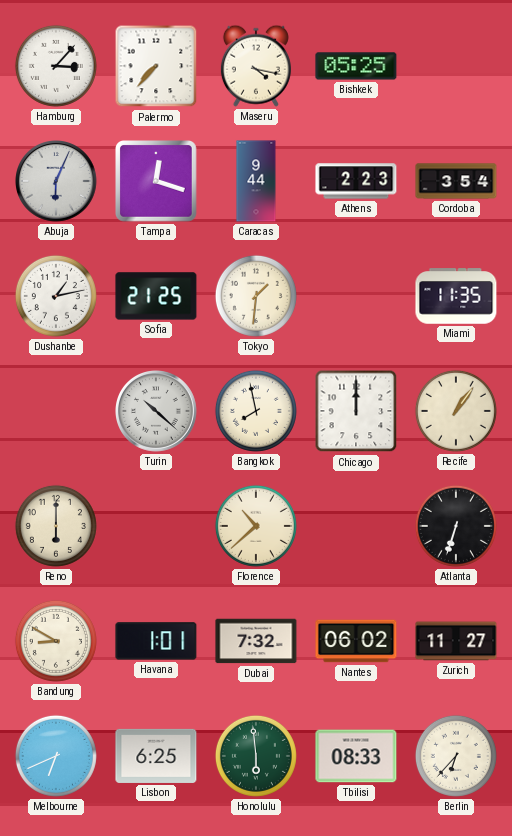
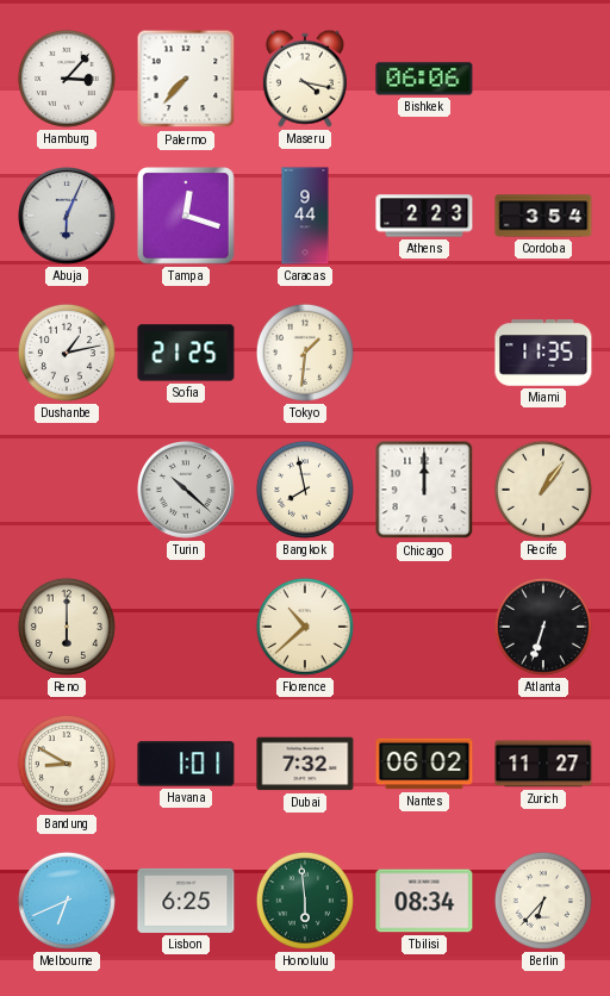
Bishkek: 05:25 -> 06:06
Tbilisi: 08:33 -> 08:34
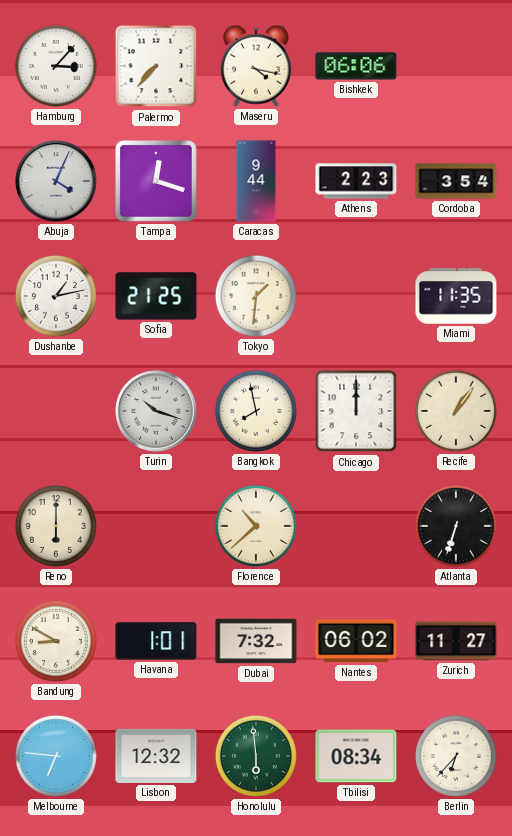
Abuja: 6:04 -> 4:04
Turin: 10:22 -> 10:18
Melbourne: 6:41 -> 6:46
Lisbon: 6:25 -> 12:32
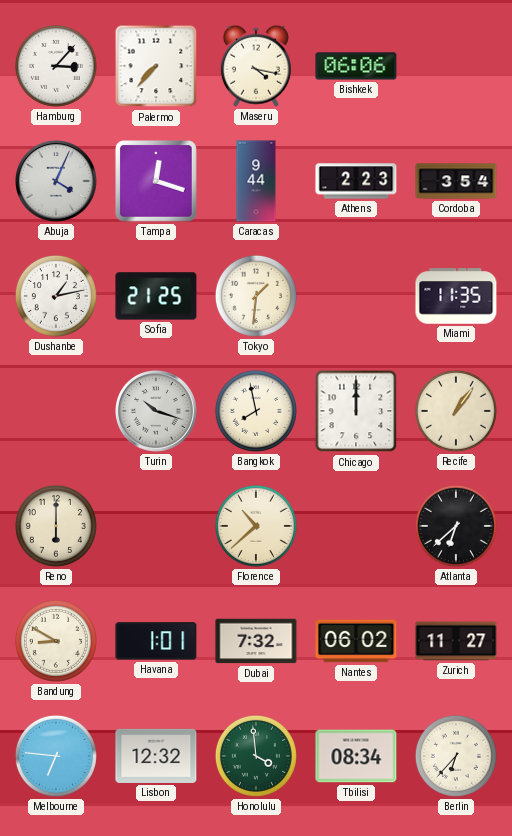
Atlanta: 6:33 -> 6:38
Honolulu: 5:59 -> 3:59
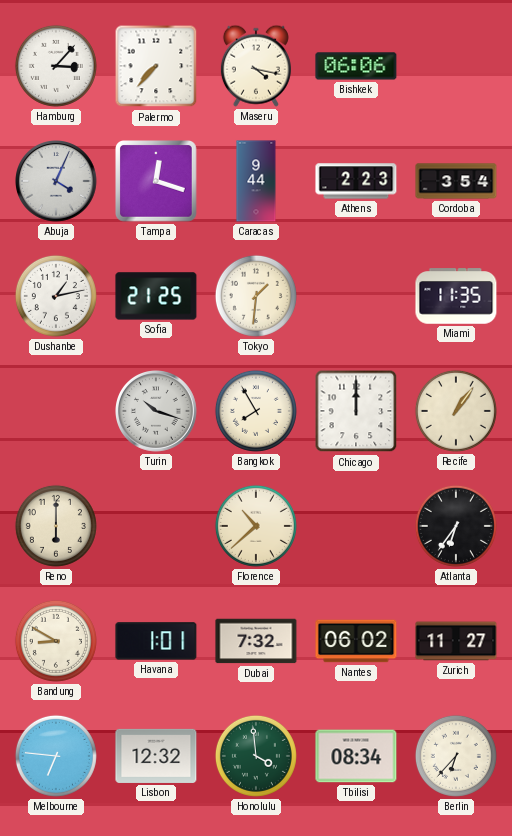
Bangkok: 7:58 -> 7:55
Atlanta: 6:38 -> 6:36
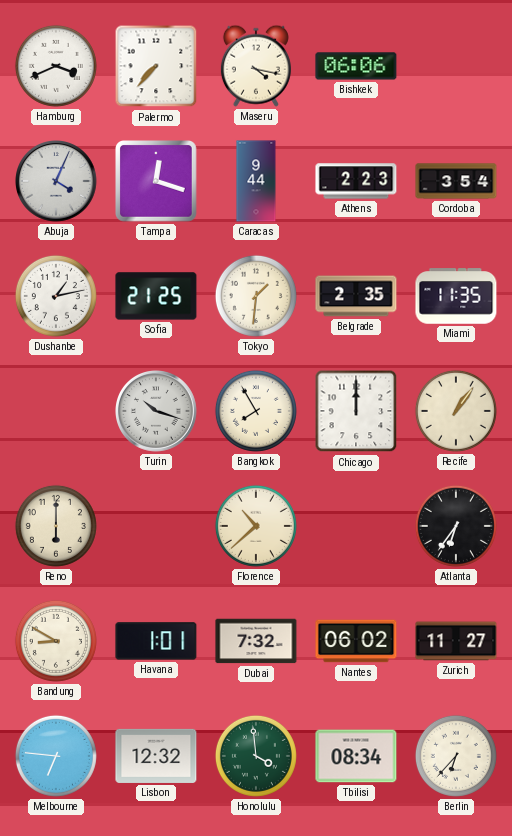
Hamburg: 3:07 -> 3:41
Belgrade: none -> 2:35
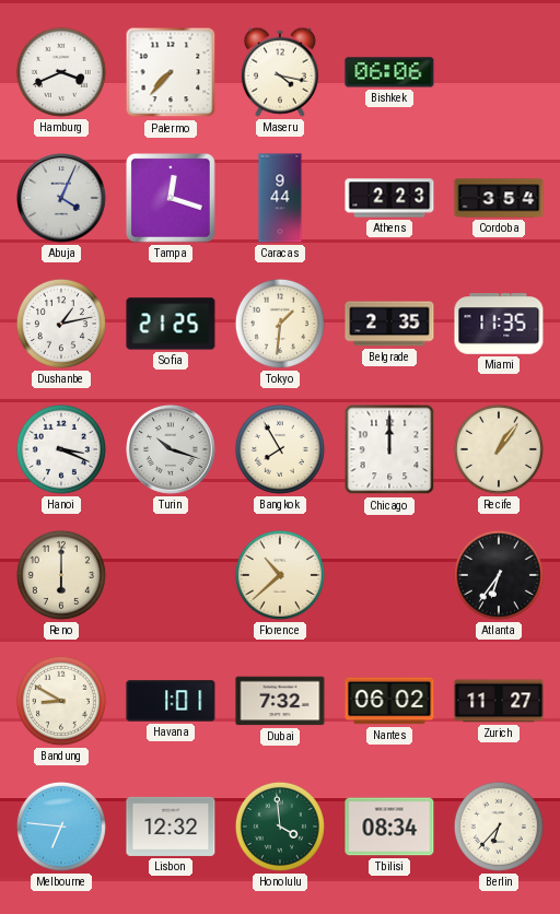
Hanoi: none -> 3:19
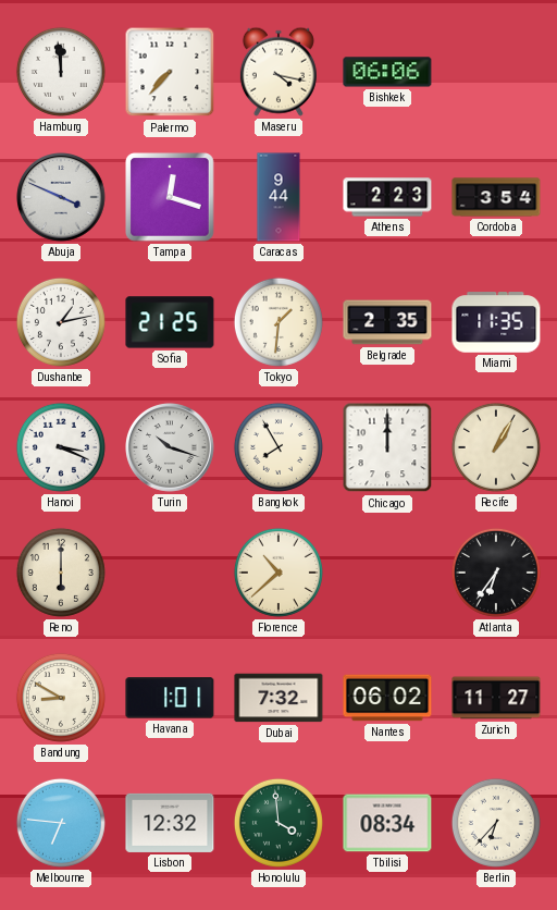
Hamburg: 3:41 -> 11:59
Abuja: 4:04 -> 3:49
Recife: 1:06 -> 1:05
